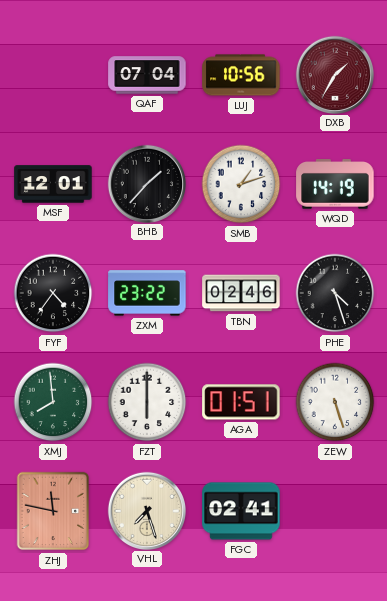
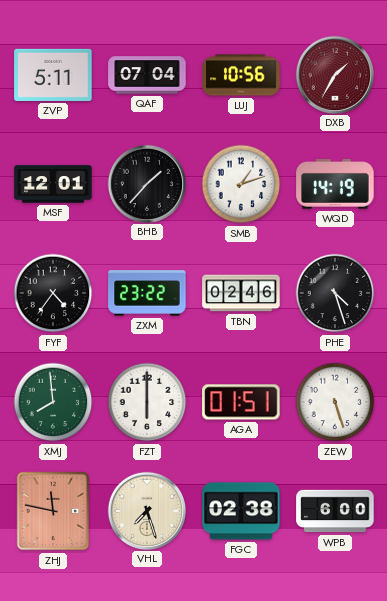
ZVP: none -> 5:11
FGC: 02:41 -> 02:38
WPB: none -> 6:00
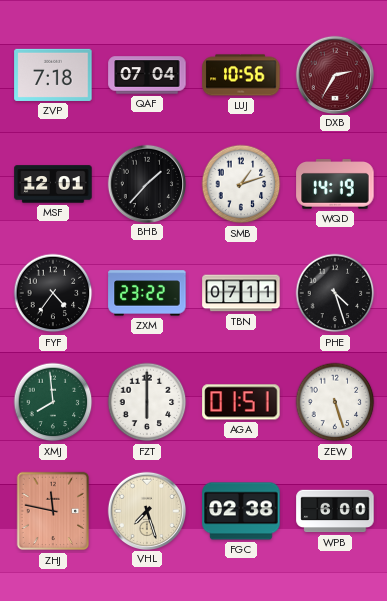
ZVP: 5:11 -> 7:18
DXB: 1:35 -> 2:35
TBN: 02:46 -> 07:11
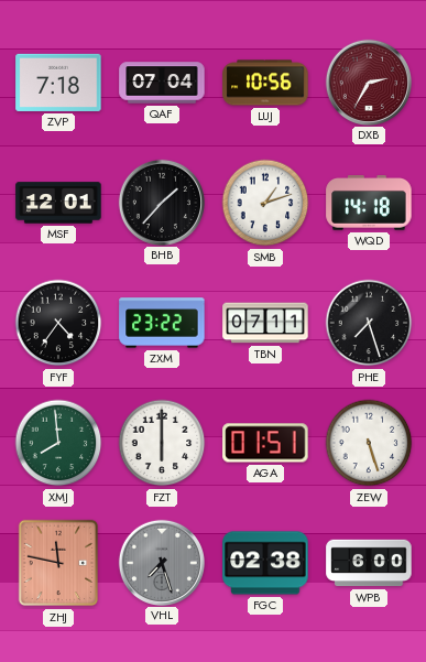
WQD: 14:19 -> 14:18
PHE: 4:27 -> 7:27
VHL dial: cream -> grey
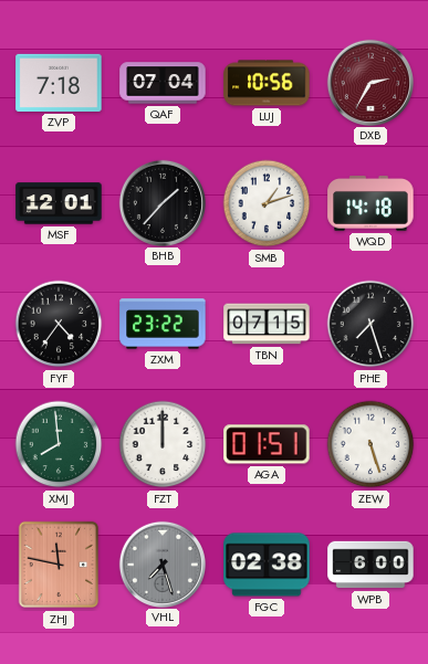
TBN: 07:11 -> 07:15
FZT: 6:00 -> 12:00
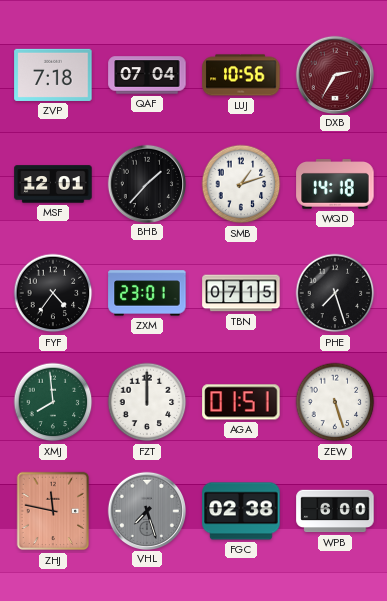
ZXM: 23:22 -> 23:01
